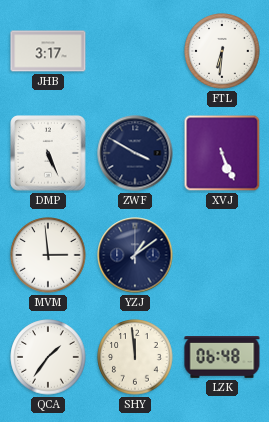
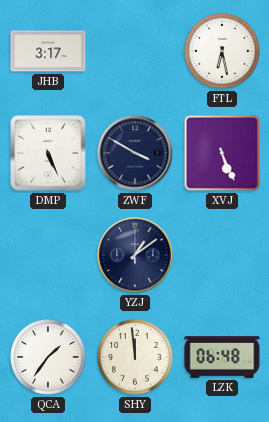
FTL: 6:31 -> 6:28
MVM: 2:59 -> none
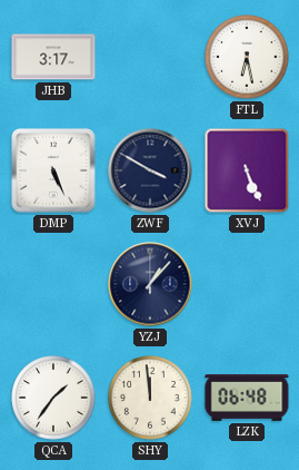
YZJ: 1:09 -> 1:07
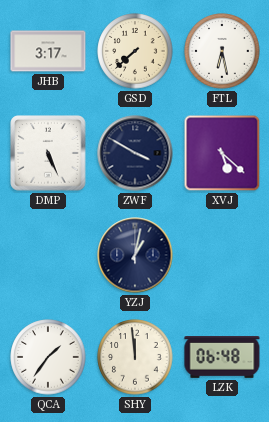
GSD: none -> 7:38
XVJ: 5:26 -> 5:22
YZJ: 1:07 -> 1:02
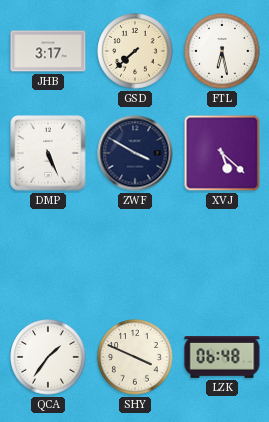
YZJ: 1:02 -> none
SHY: 11:59 -> 3:49
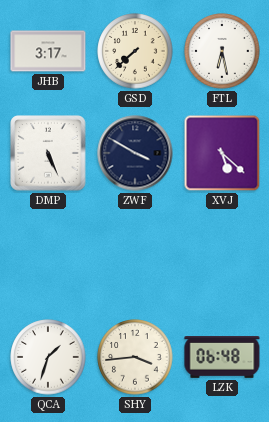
QCA: 1:36 -> 1:33
SHY: 3:49 -> 3:44
